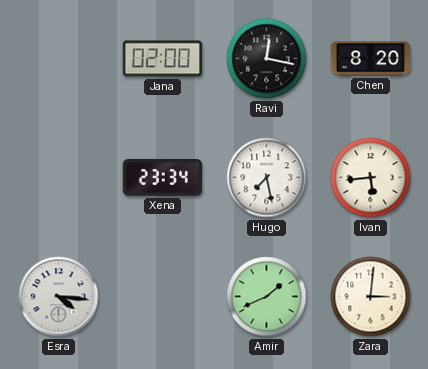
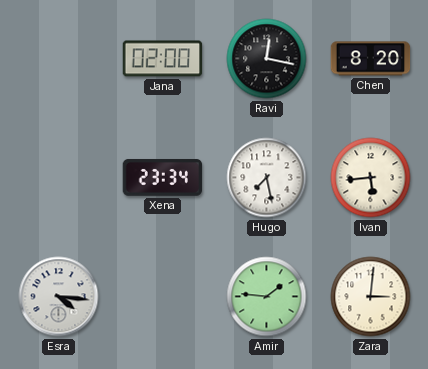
Amir: 1:41 -> 1:46
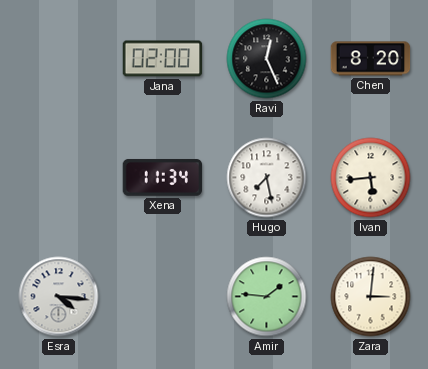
Ravi: 12:17 -> 12:26
Xena: 23:34 -> 11:34
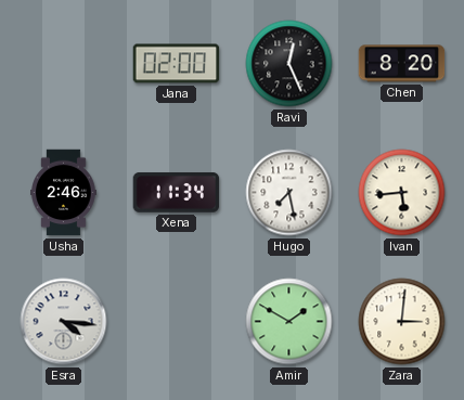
Usha: none -> 2:46
Amir: 1:46 -> 1:50
